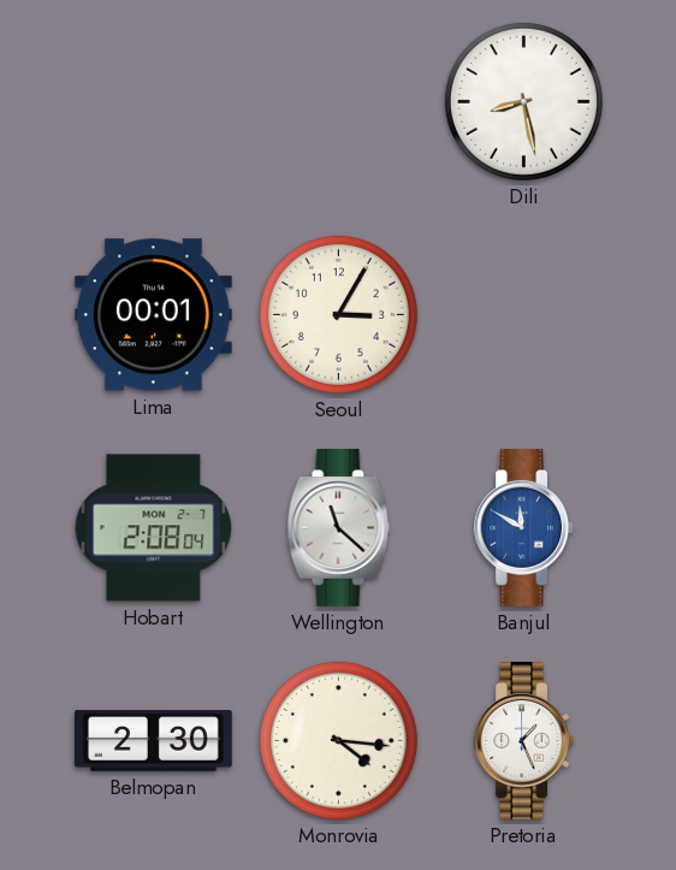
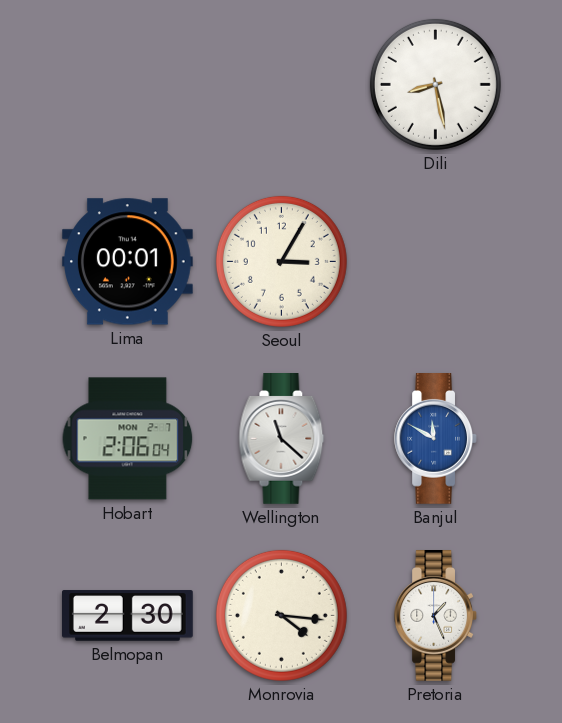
Hobart: 2:08 -> 2:06
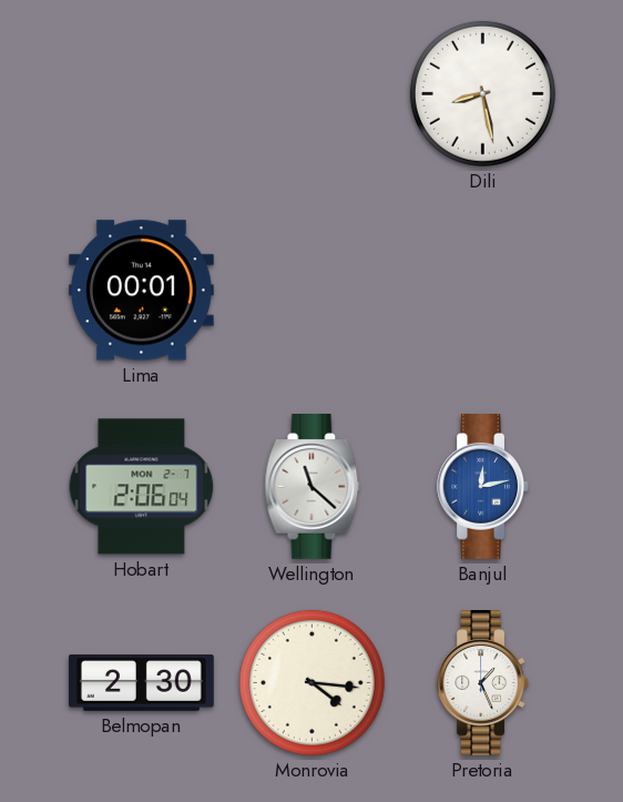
Seoul: 3:05 -> none
Banjul: 11:50 -> 12:13
